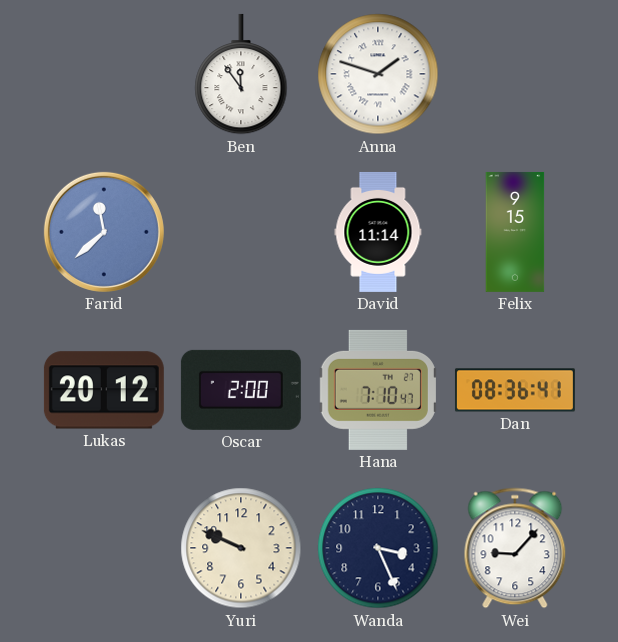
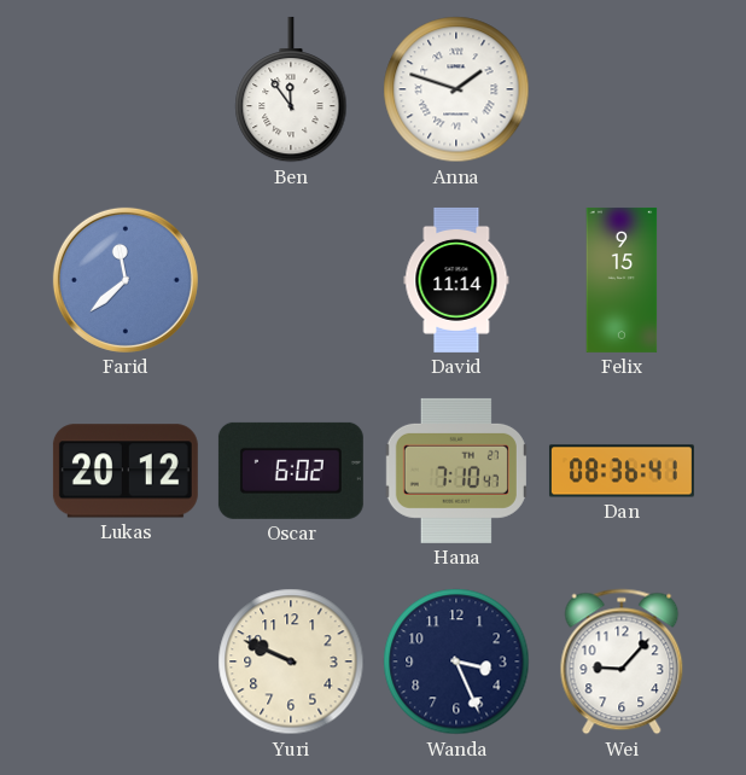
Oscar: 2:00 -> 6:02
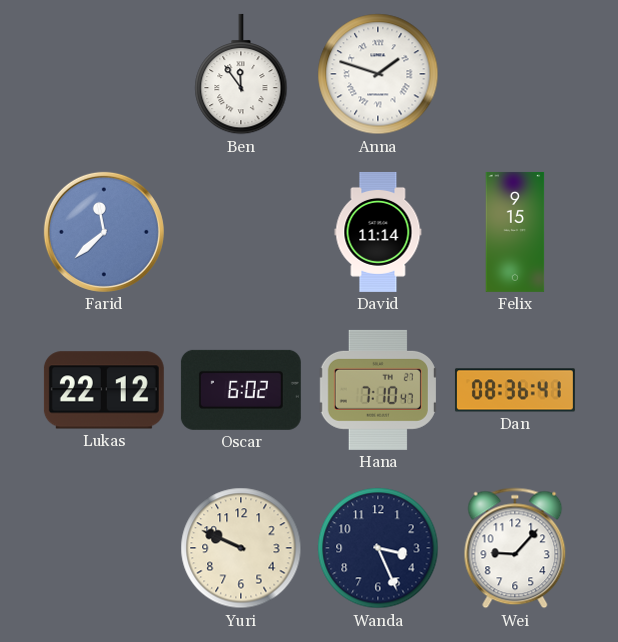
Lukas: 20:12 -> 22:12
